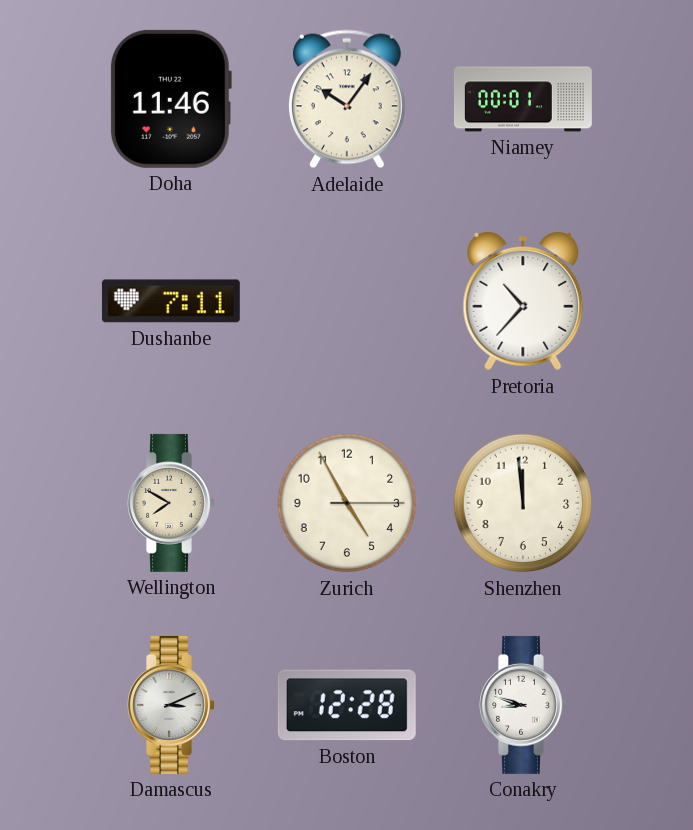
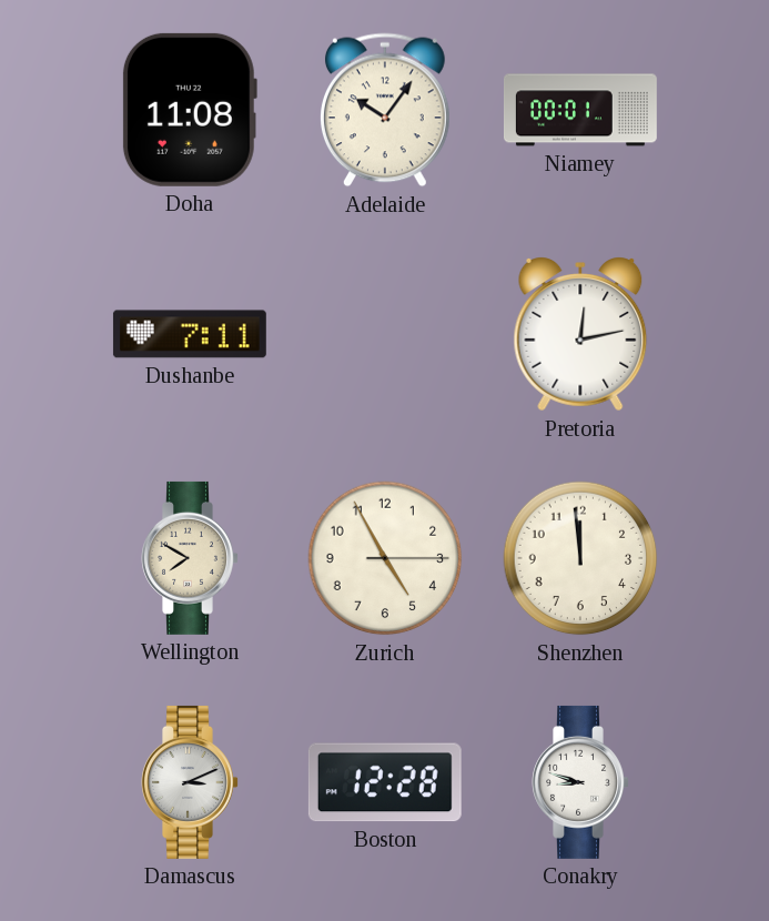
Doha: 11:46 -> 11:08
Pretoria: 10:37 -> 12:13
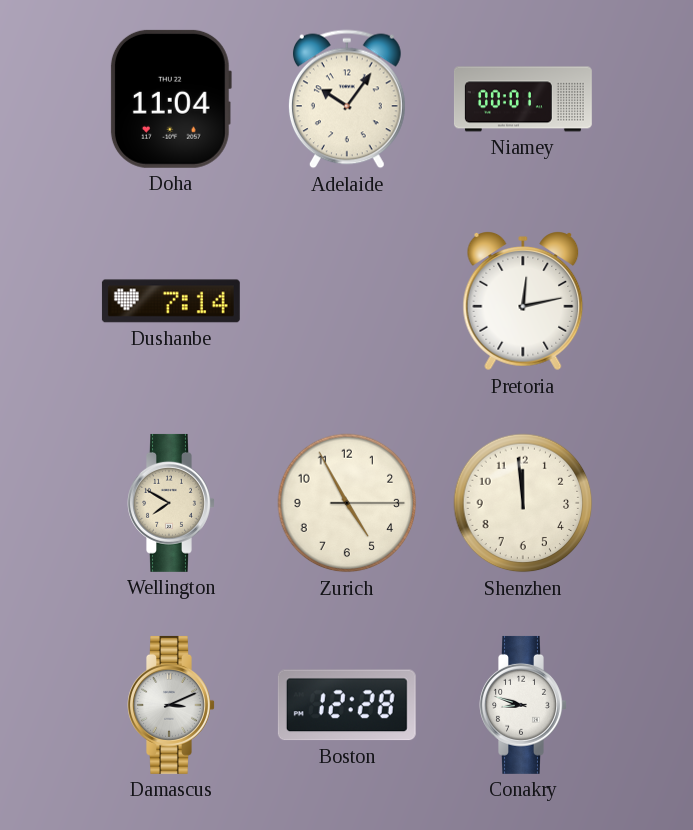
Doha: 11:08 -> 11:04
Dushanbe: 7:11 -> 7:14
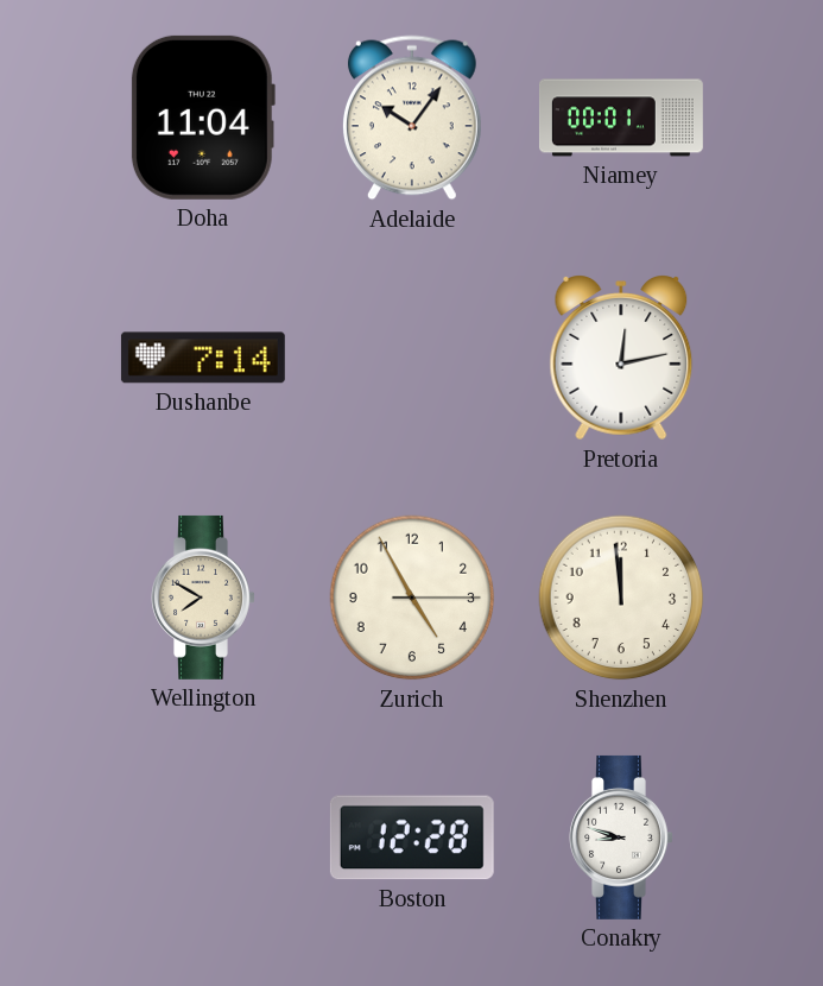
Damascus: 3:11 -> none
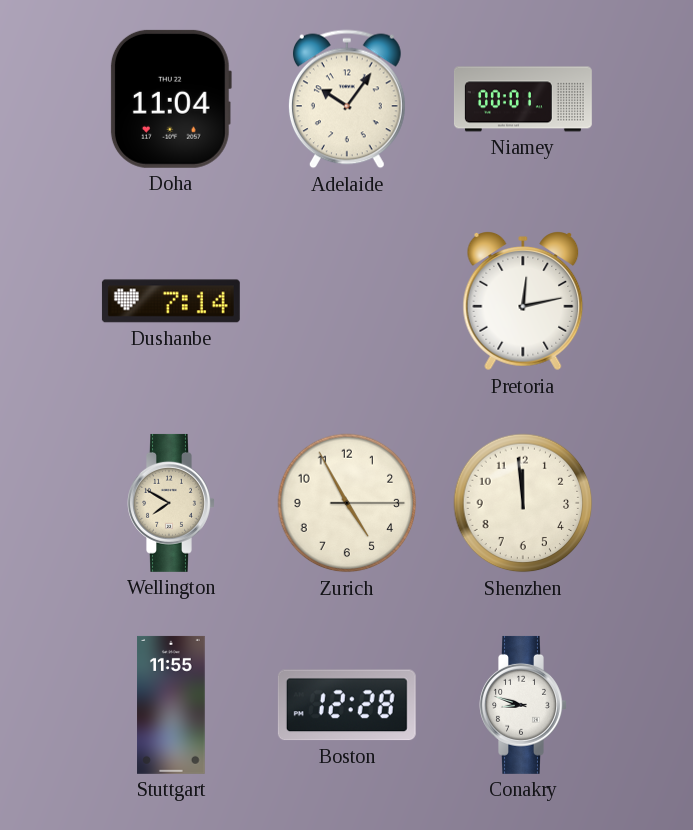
Stuttgart: none -> 11:55
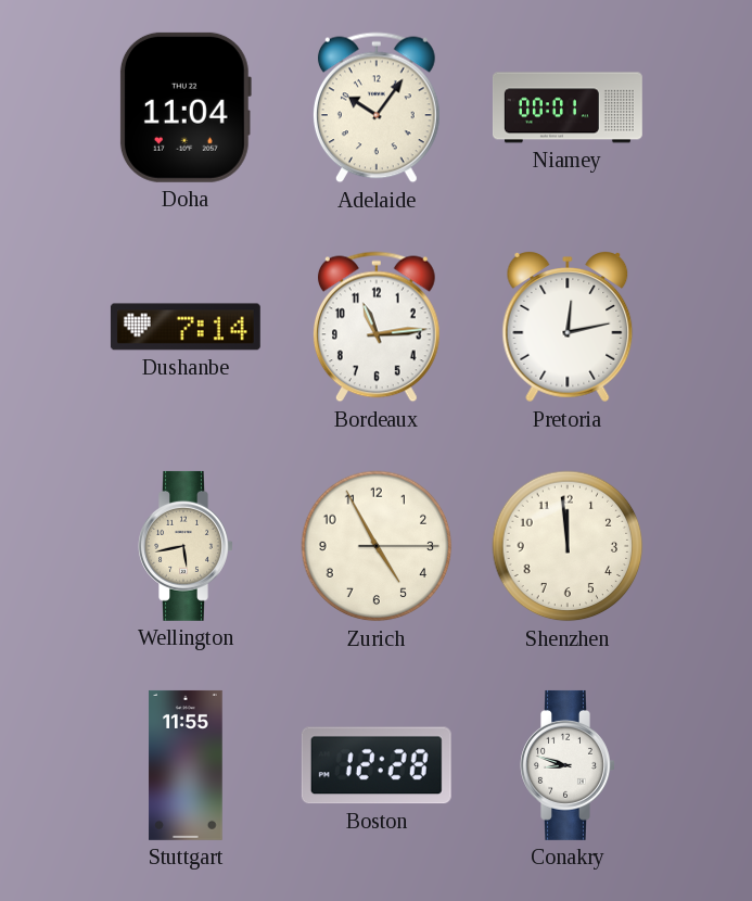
Bordeaux: none -> 11:14
Wellington: 7:50 -> 5:43
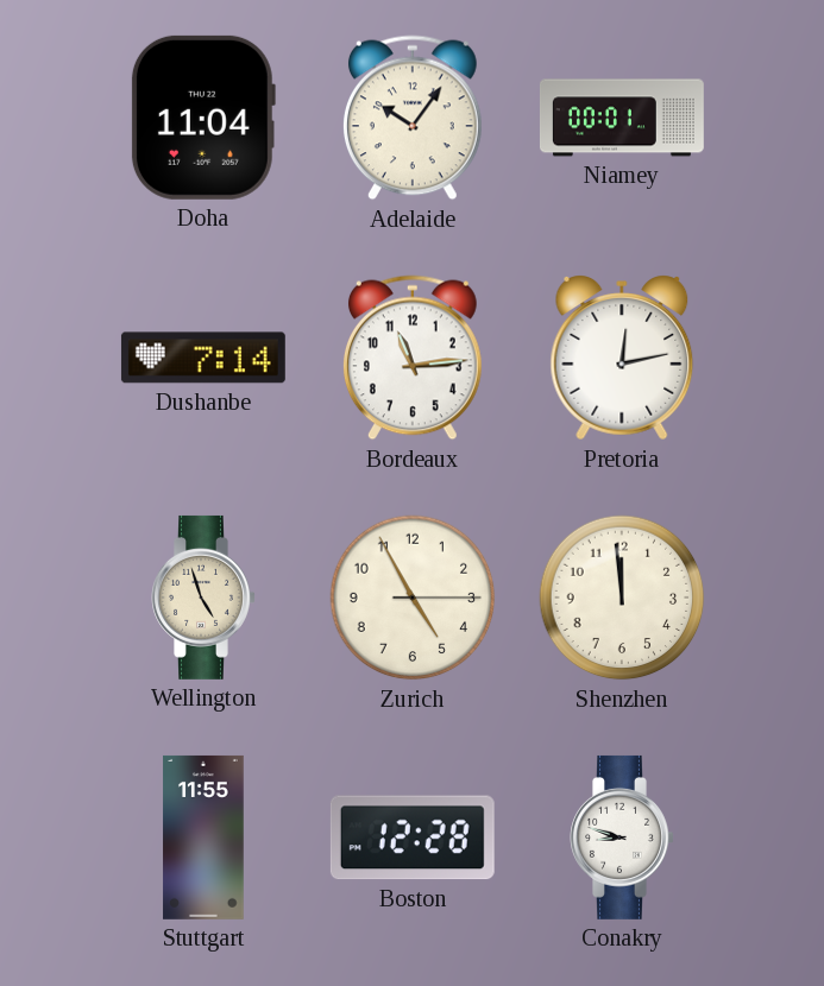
Wellington: 5:43 -> 4:57
